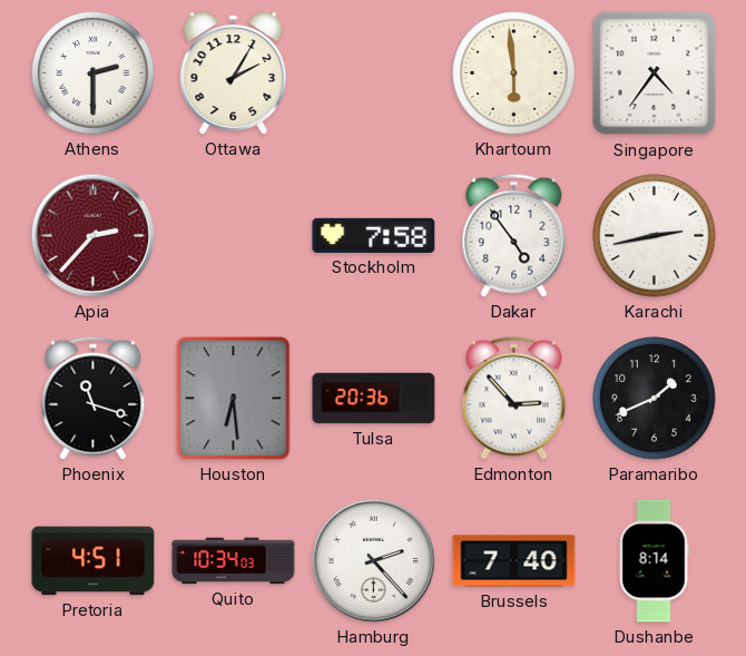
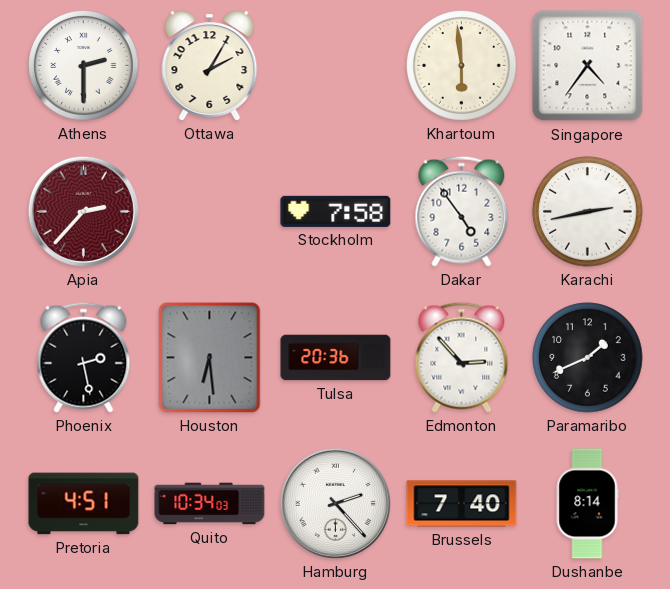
Phoenix: 11:18 -> 2:28
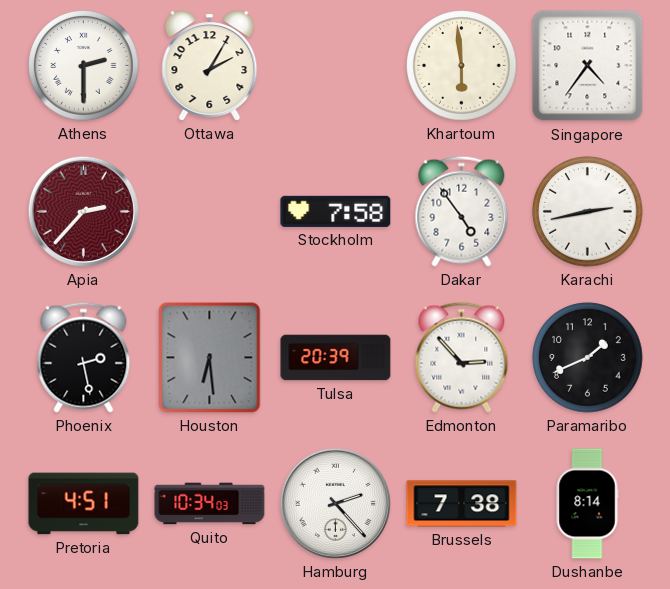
Tulsa: 20:36 -> 20:39
Brussels: 7:40 -> 7:38
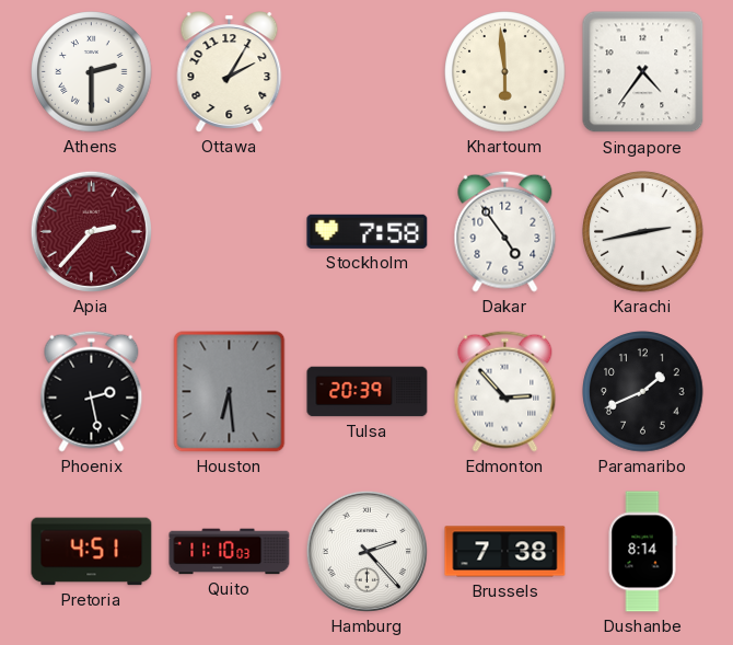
Quito: 10:34 -> 11:10
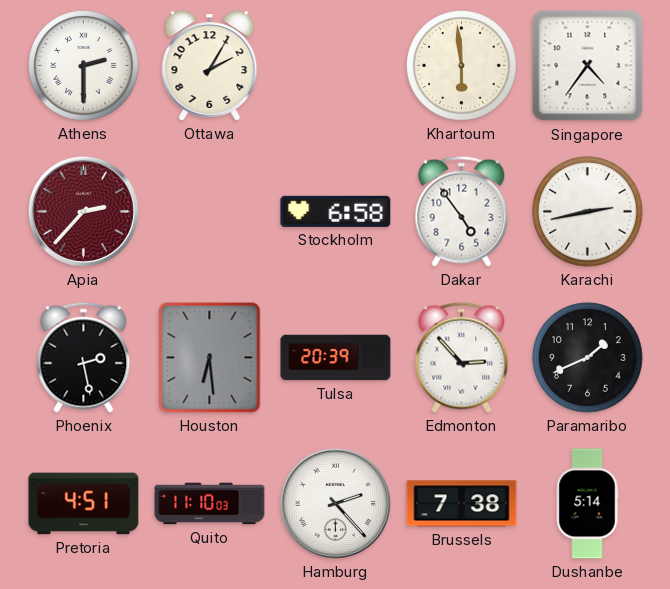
Stockholm: 7:58 -> 6:58
Dushanbe: 8:14 -> 5:14
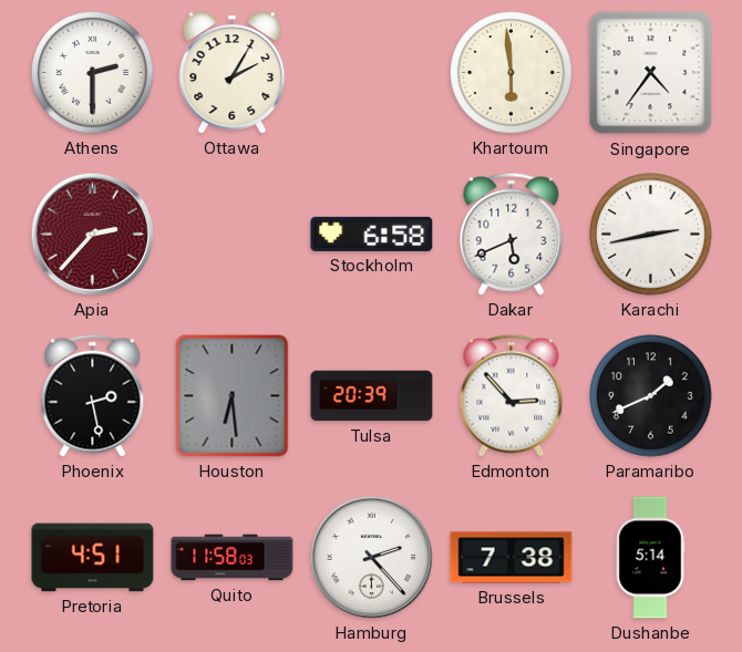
Dakar: 4:54 -> 5:41
Quito: 11:10 -> 11:58
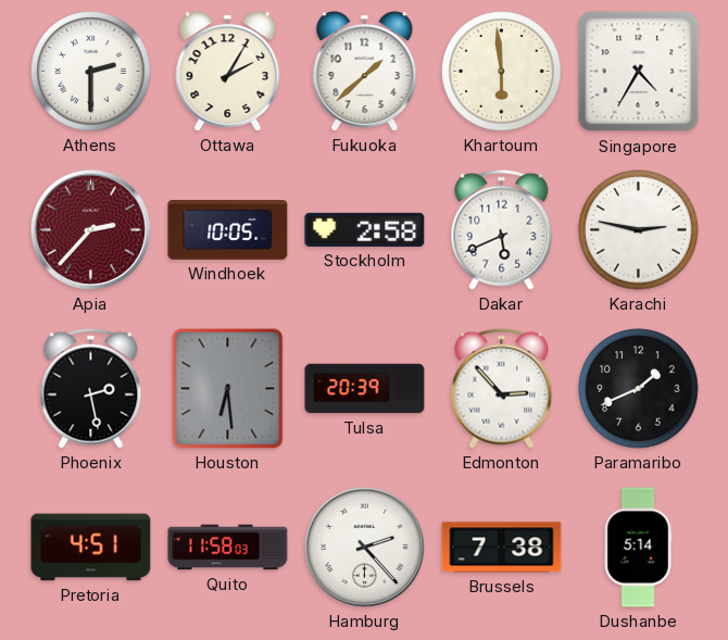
Fukuoka: none -> 1:38
Singapore: 4:36 -> 4:35
Windhoek: none -> 10:05
Stockholm: 6:58 -> 2:58
Karachi: 2:43 -> 2:47
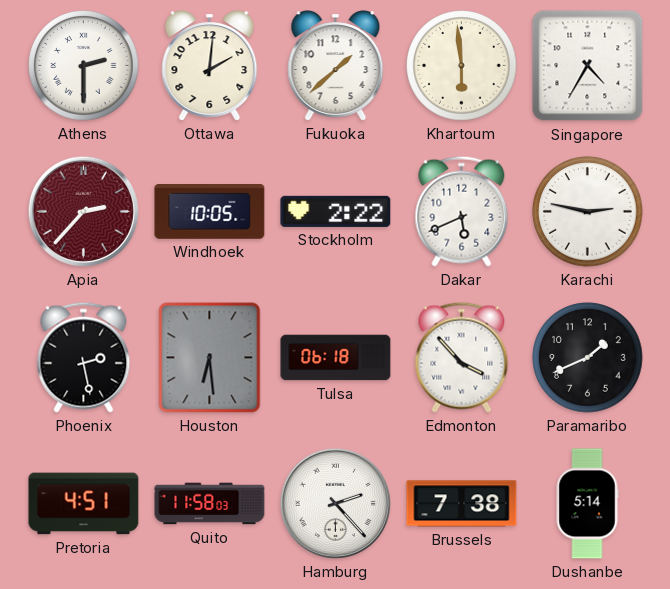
Ottawa: 2:05 -> 2:01
Stockholm: 2:58 -> 2:22
Tulsa: 20:39 -> 06:18
Edmonton: 2:53 -> 3:53
